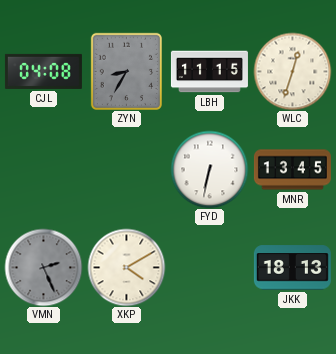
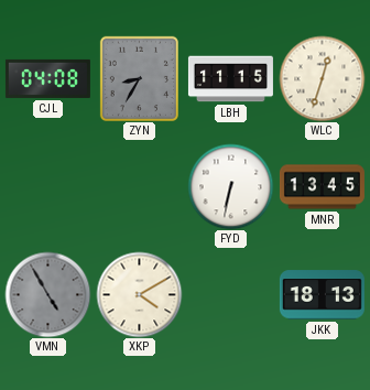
VMN: 2:26 -> 4:55
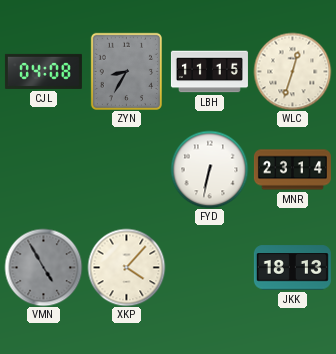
MNR: 13:45 -> 23:14
XKP: 4:10 -> 4:07
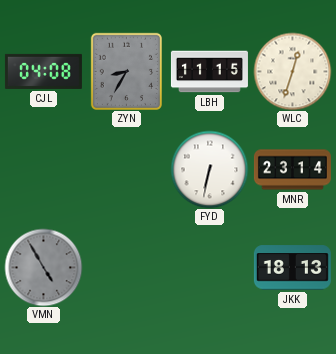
XKP: 4:07 -> none
